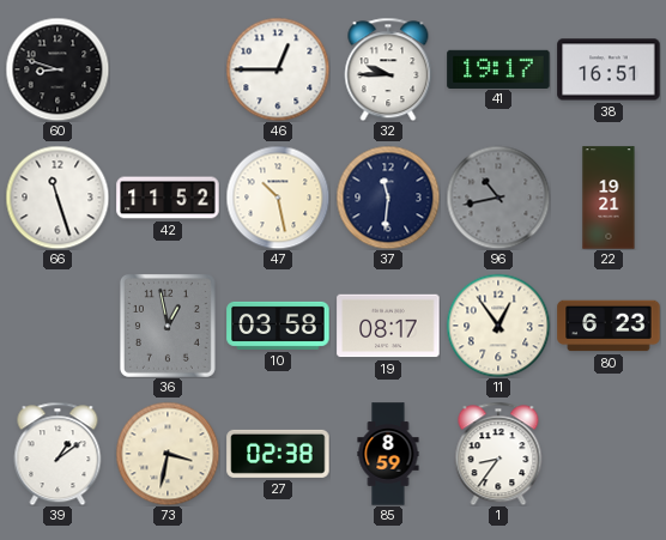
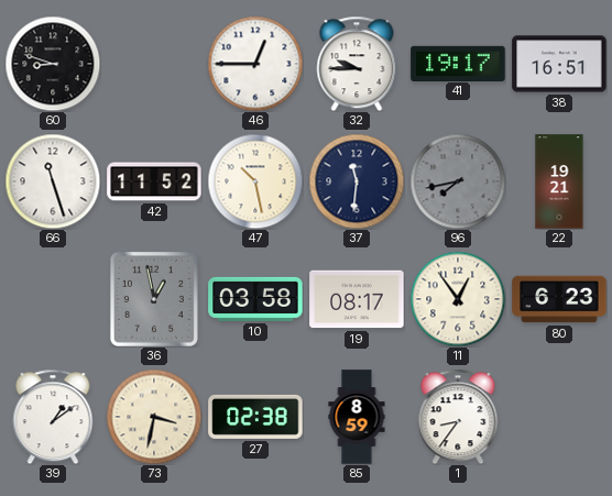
96: 10:43 -> 7:43
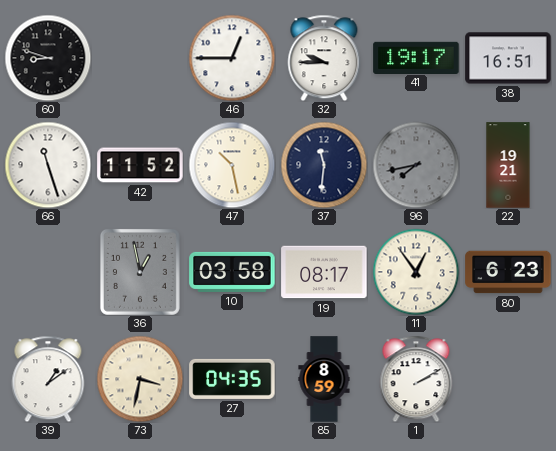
27: 02:38 -> 04:35
1: 8:36 -> 2:10
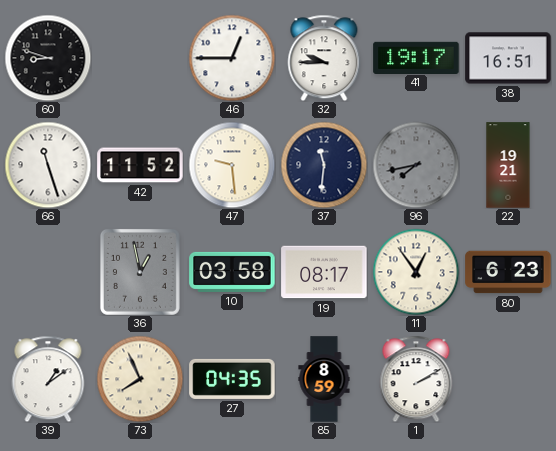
47: 10:28 -> 9:29
73: 3:32 -> 7:56
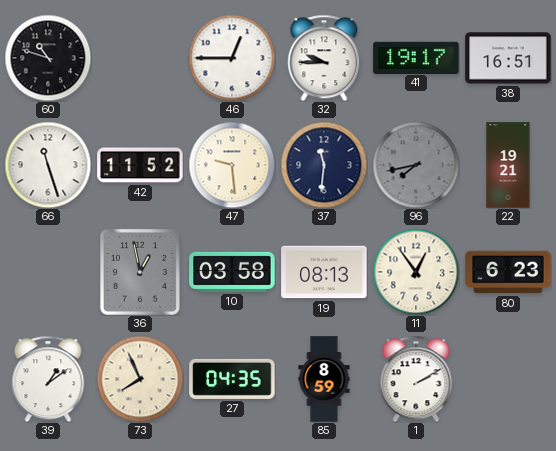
60: 8:48 -> 10:48
19: 08:17 -> 08:13
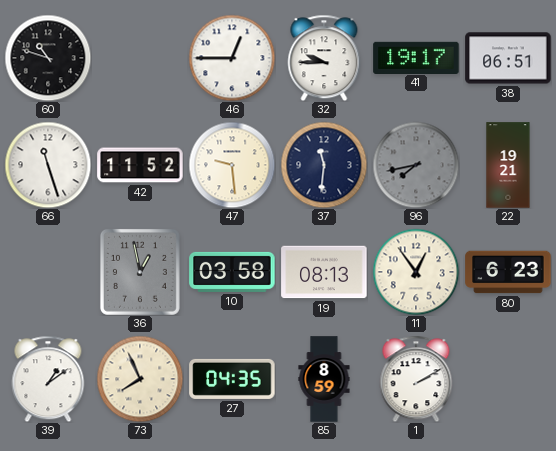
38: 16:51 -> 06:51
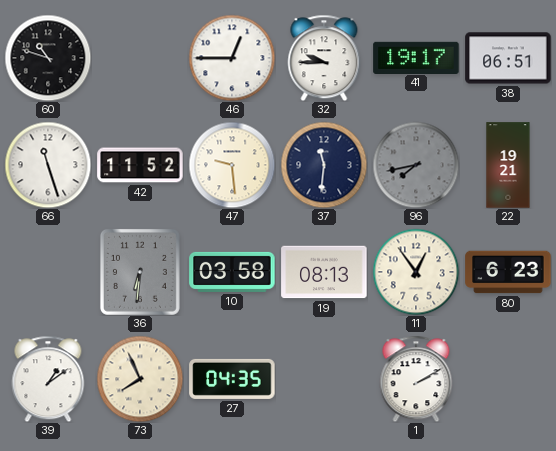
36: 12:58 -> 6:31
85: 8:59 -> none
